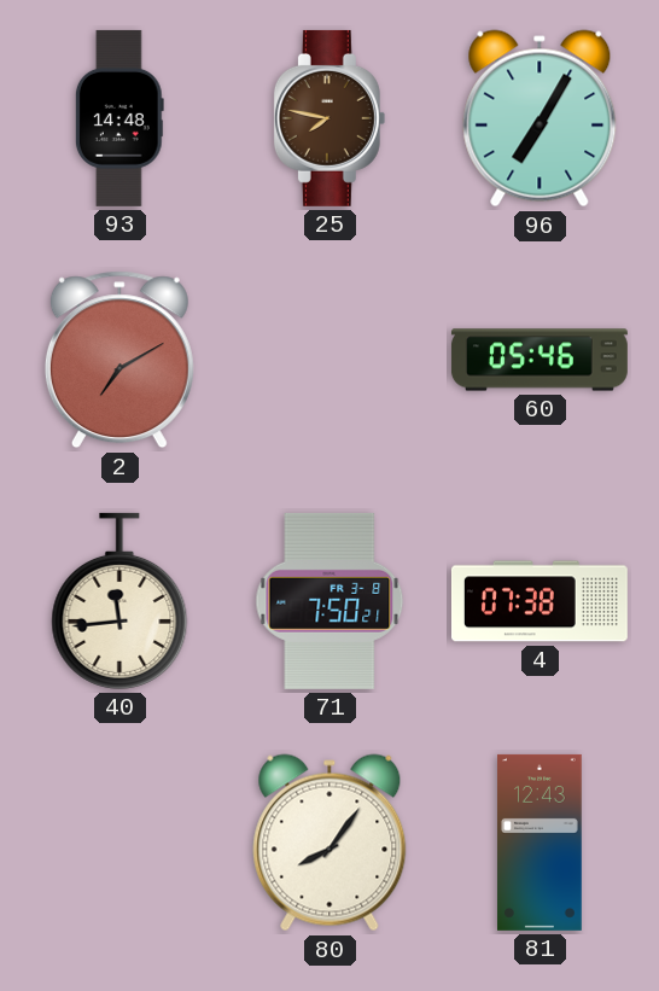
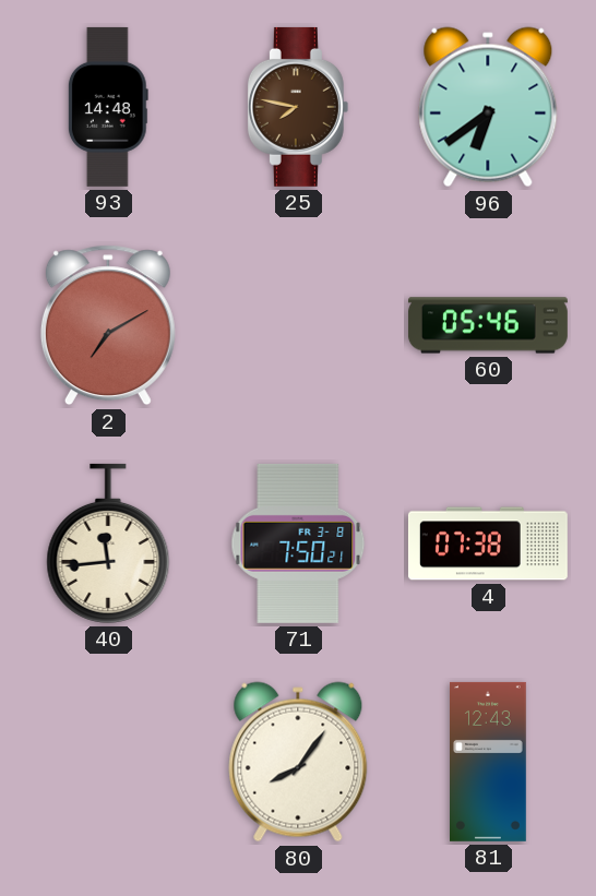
96: 7:05 -> 6:39
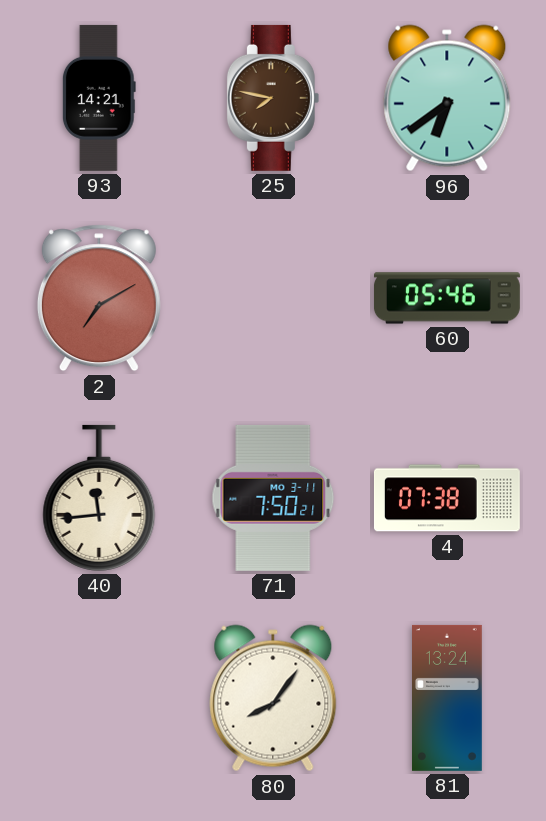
93: 14:48 -> 14:21
71 date: FR 3-8 -> MO 3-11
81: 12:43 -> 13:24
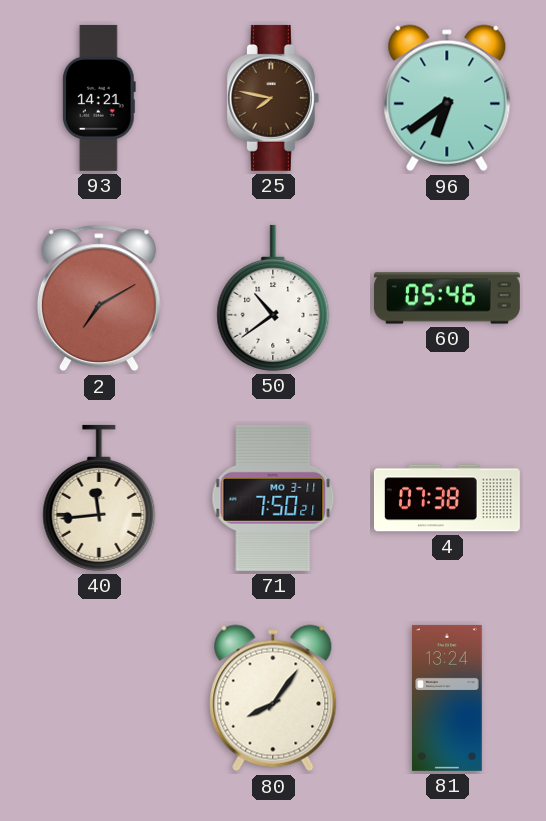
50: none -> 10:39
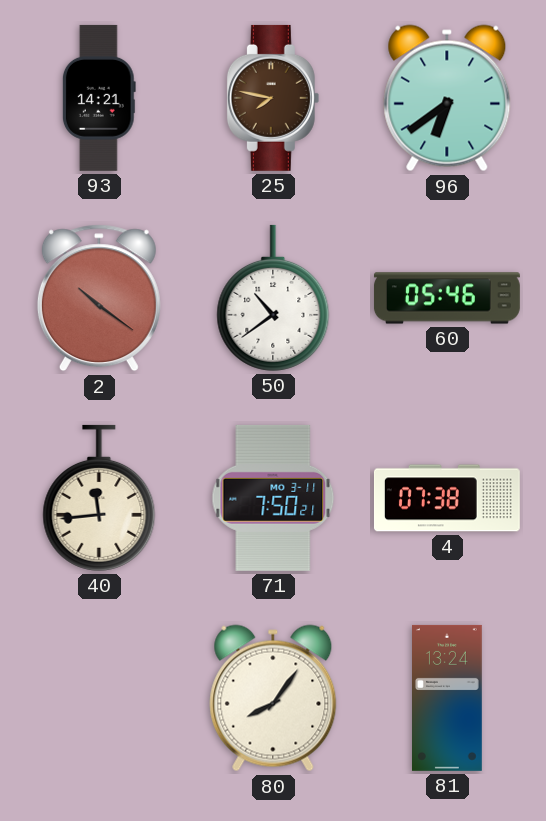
2: 7:10 -> 10:21
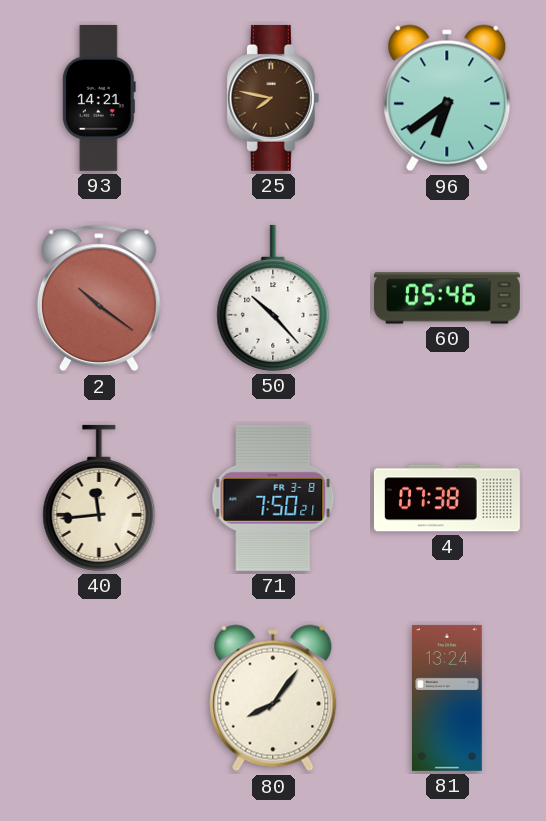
50: 10:39 -> 10:23
71 date: MO 3-11 -> FR 3-8
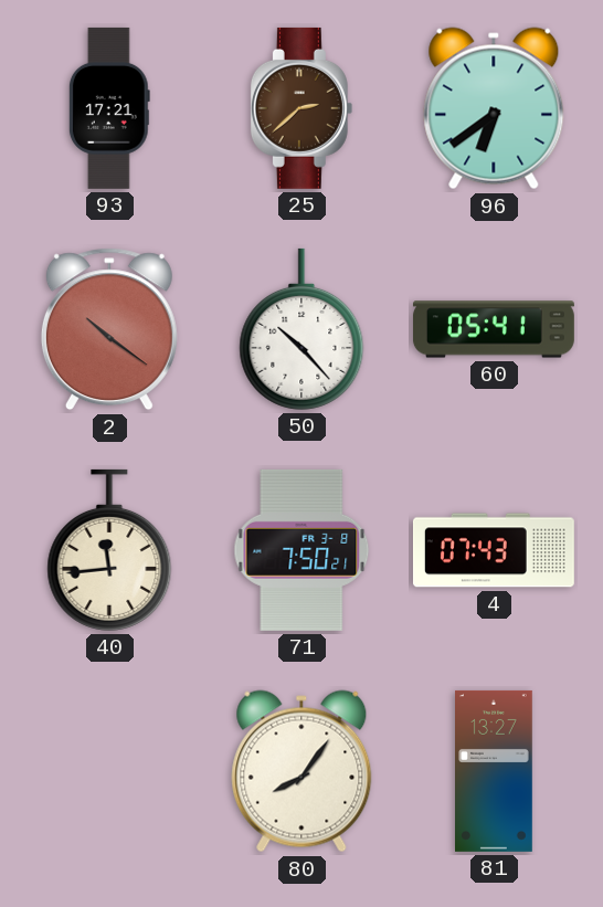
93: 14:21 -> 17:21
25: 7:47 -> 2:38
60: 05:46 -> 05:41
4: 07:38 -> 07:43
81: 13:24 -> 13:27
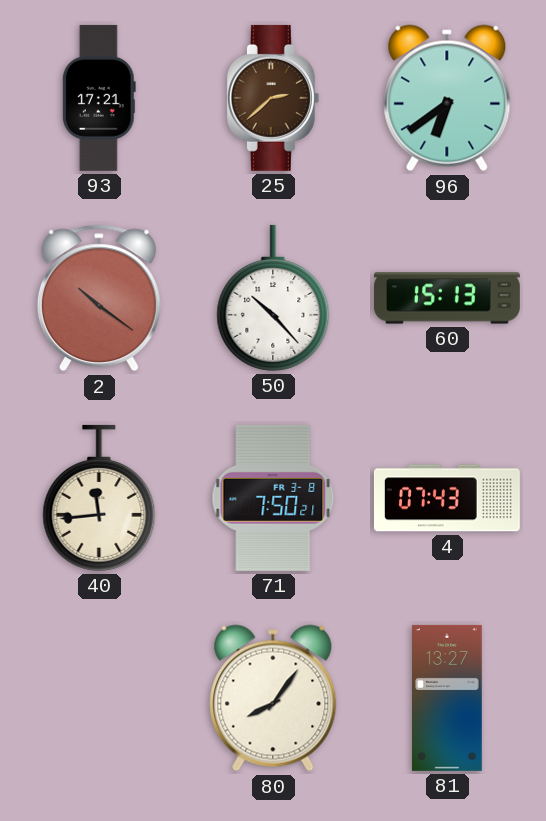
60: 05:41 -> 15:13
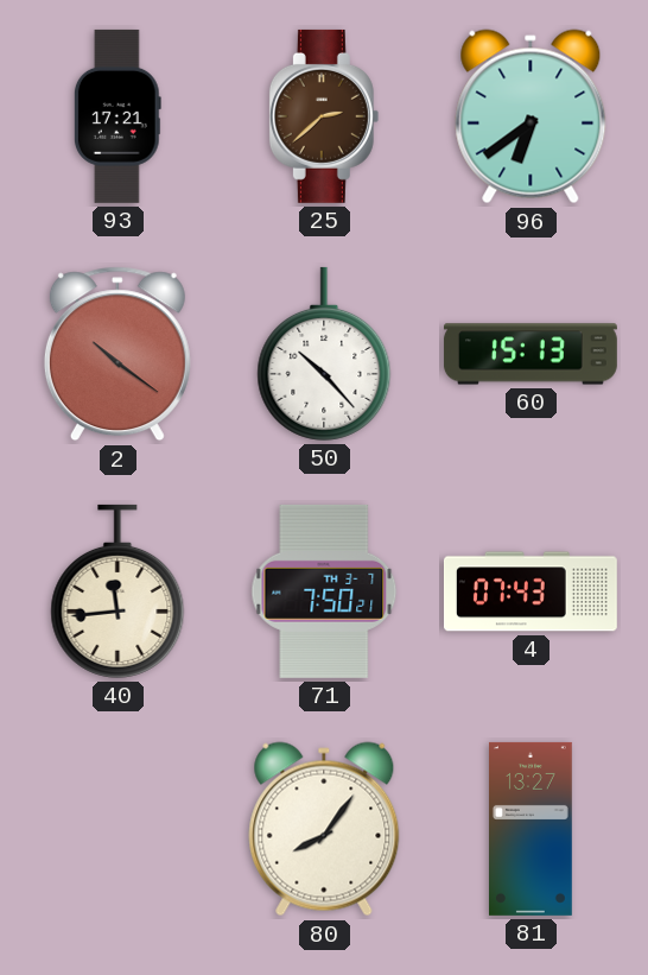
71 date: FR 3-8 -> TH 3-7
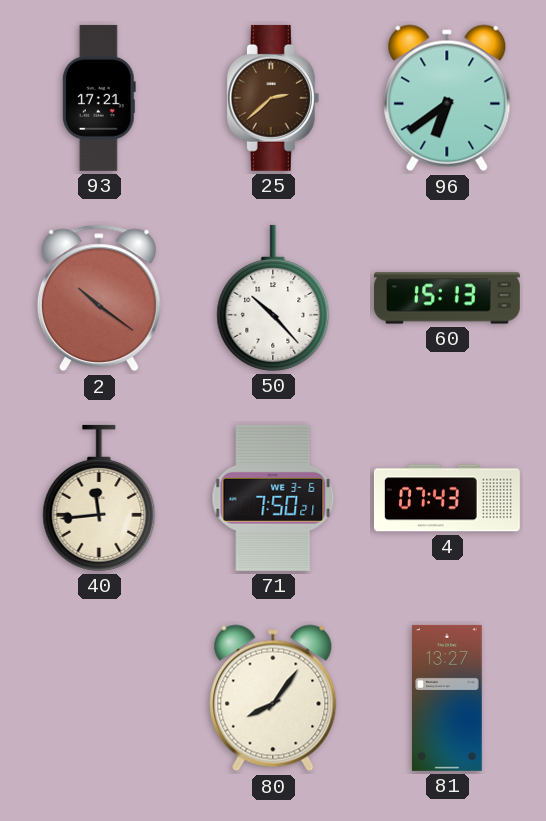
71 date: TH 3-7 -> WE 3-6
